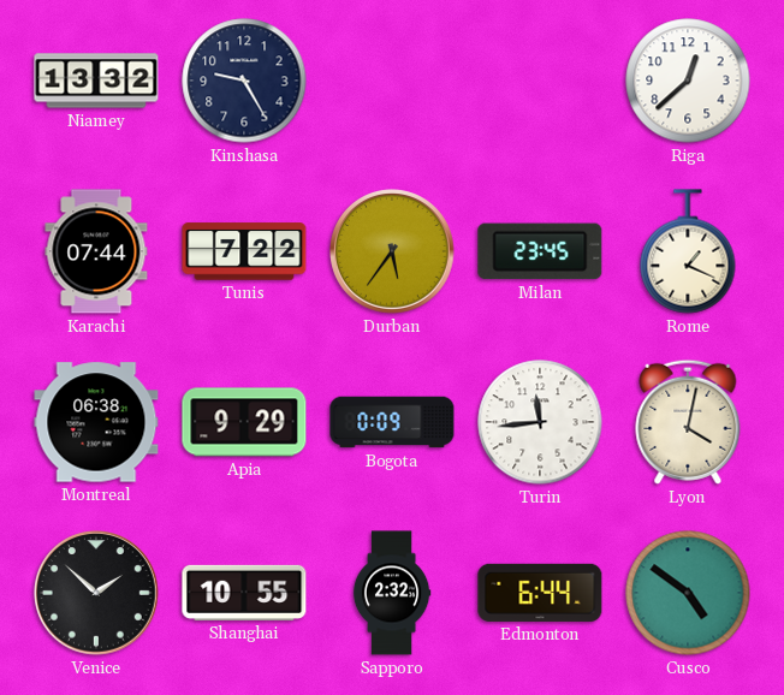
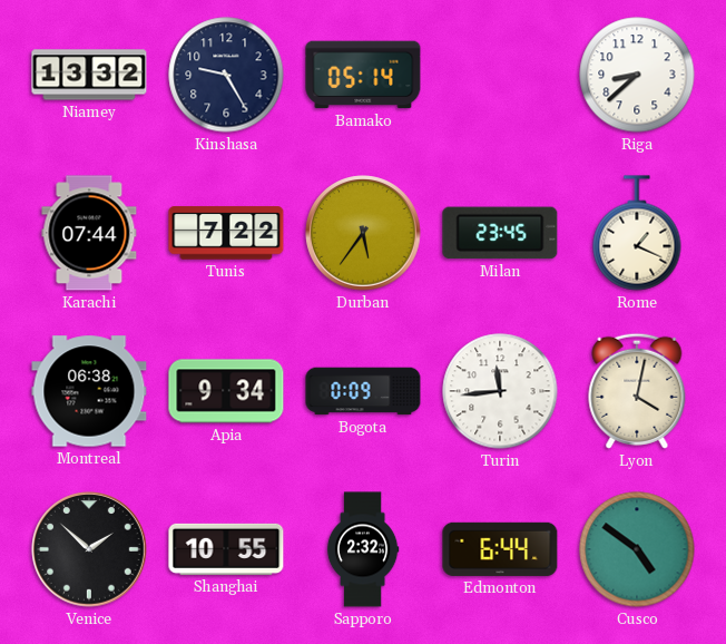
Bamako: none -> 05:14
Riga: 12:38 -> 8:38
Apia: 9:29 -> 9:34
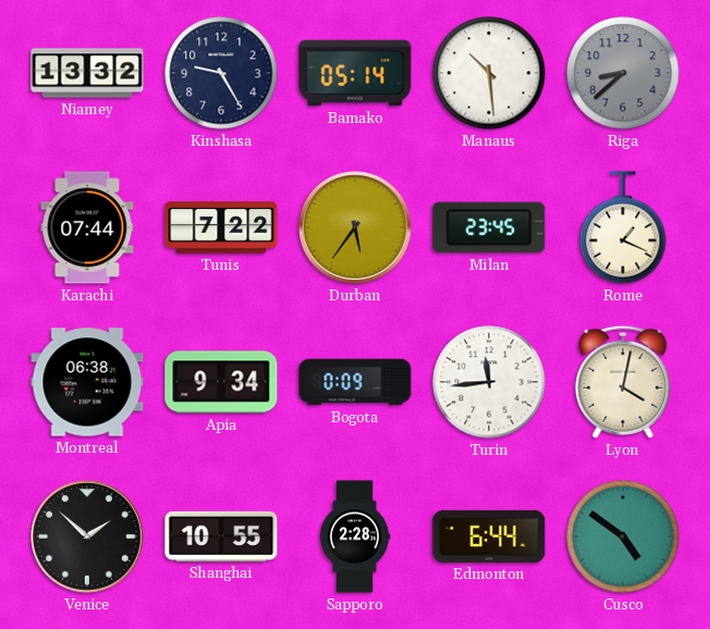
Manaus: none -> 10:29
Riga dial: white -> grey
Sapporo: 2:32 -> 2:28
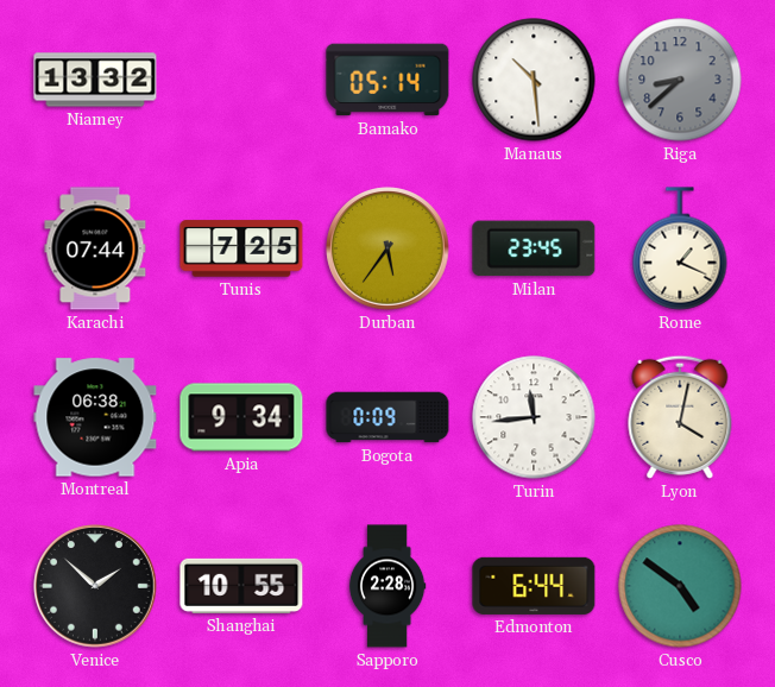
Kinshasa: 9:25 -> none
Tunis: 7:22 -> 7:25
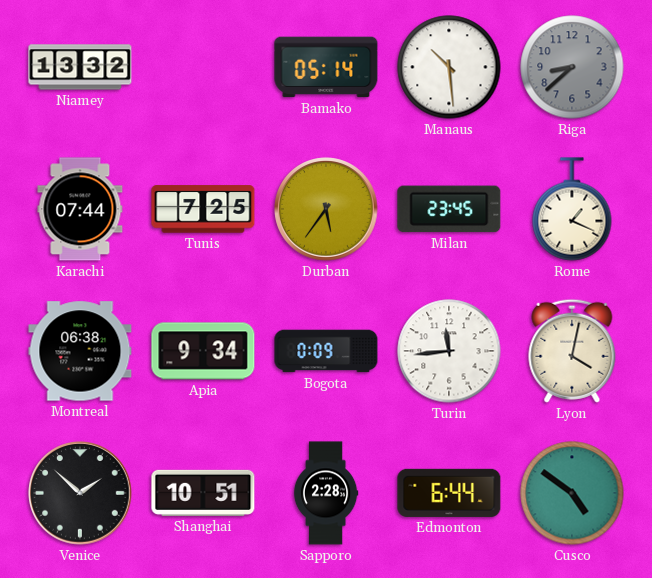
Shanghai: 10:55 -> 10:51
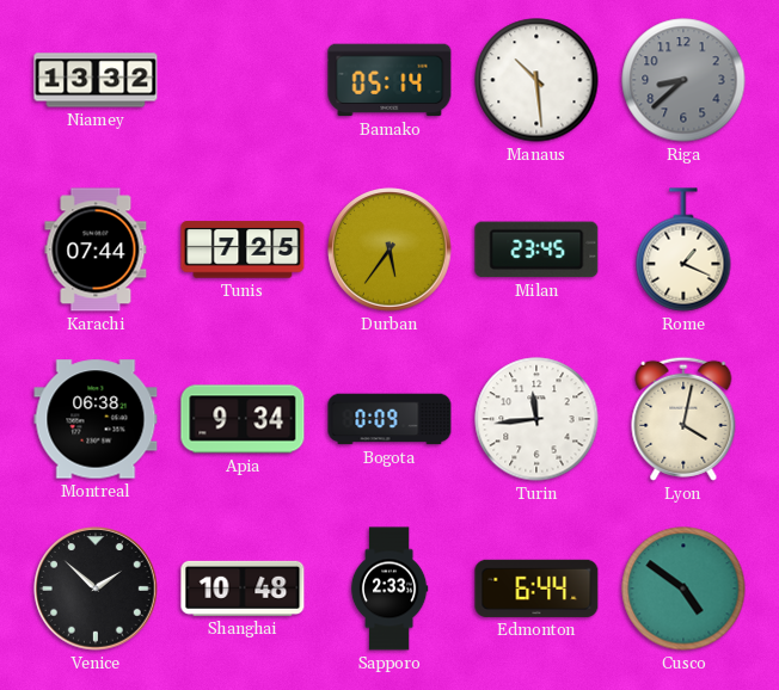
Shanghai: 10:51 -> 10:48
Sapporo: 2:28 -> 2:33
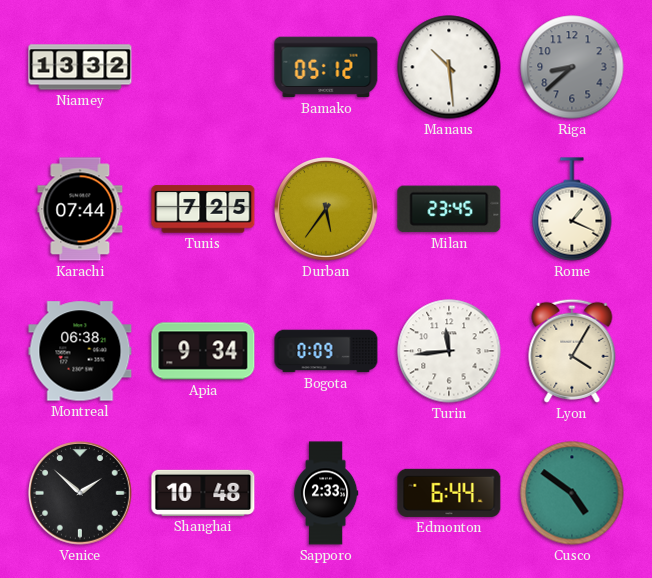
Bamako: 05:14 -> 05:12
Lyon: 4:02 -> 4:05
